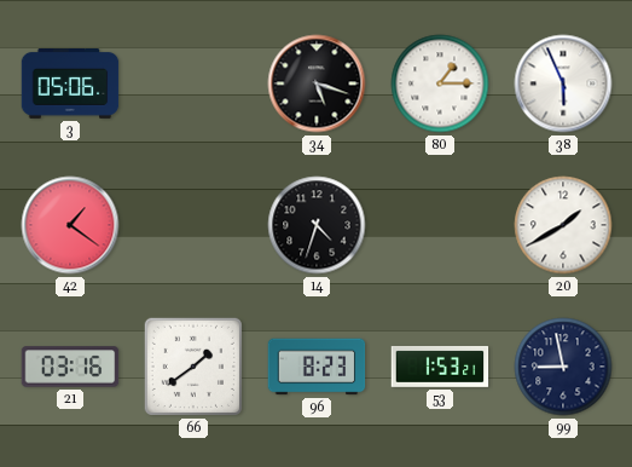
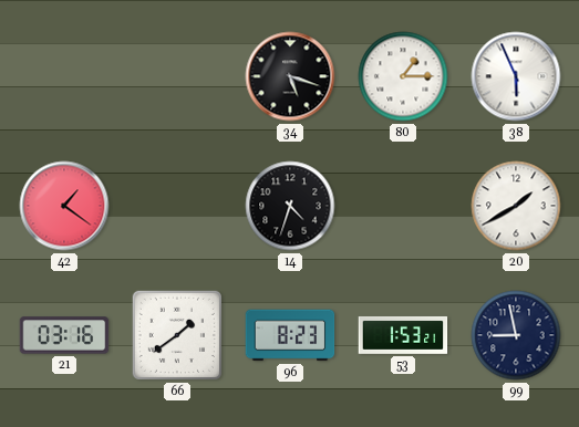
3: 05:06 -> none
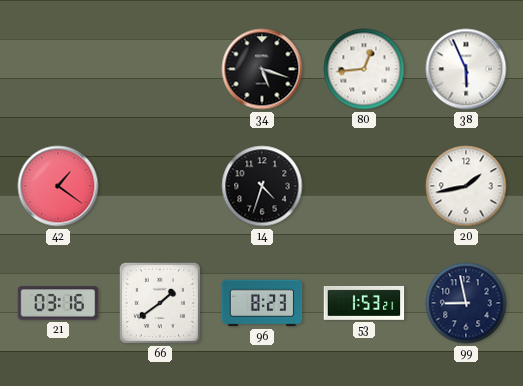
80: 1:15 -> 12:44
20: 1:40 -> 1:43
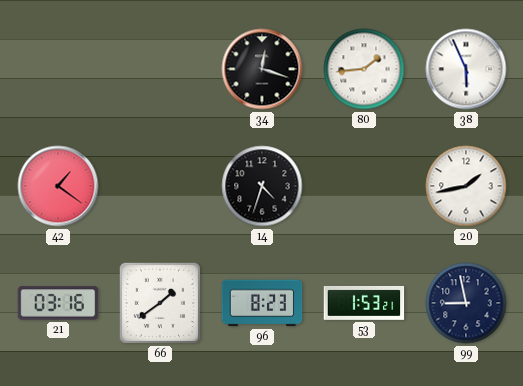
34: 5:18 -> 12:18
80: 12:44 -> 1:44
